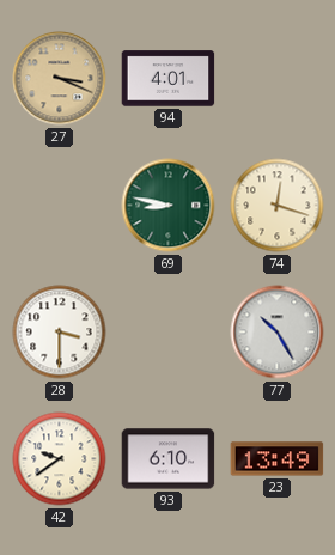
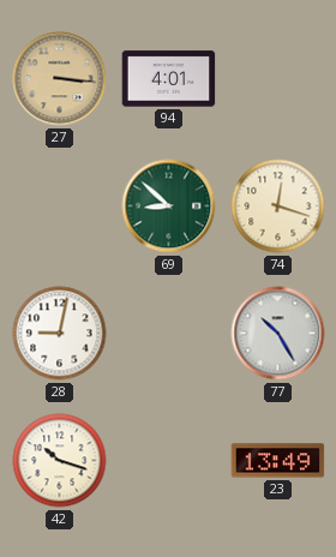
27: 3:19 -> 3:16
69: 8:47 -> 8:52
28: 3:30 -> 9:02
42: 9:39 -> 10:18
93: 6:10 -> none
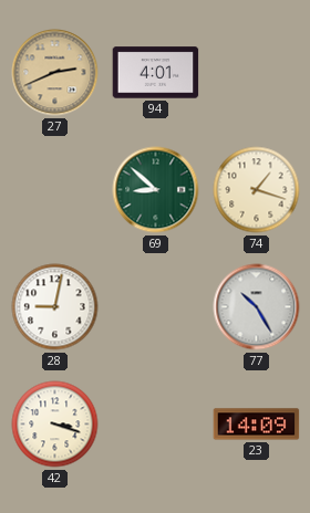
27: 3:16 -> 2:41
74: 12:18 -> 1:18
42: 10:18 -> 3:18
23: 13:49 -> 14:09
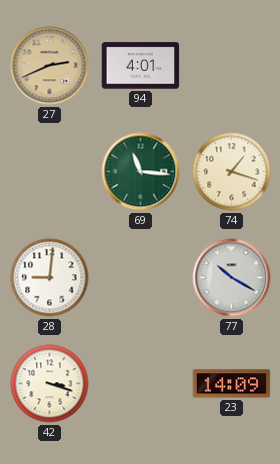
69: 8:52 -> 11:16
28: 9:02 -> 9:01
77: 10:25 -> 10:20
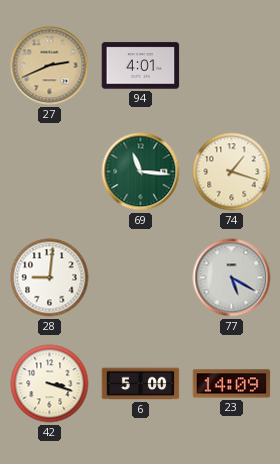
77: 10:20 -> 5:20
6: none -> 5:00
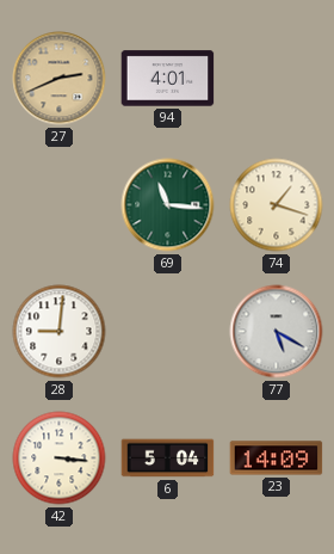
42: 3:18 -> 3:16
6: 5:00 -> 5:04
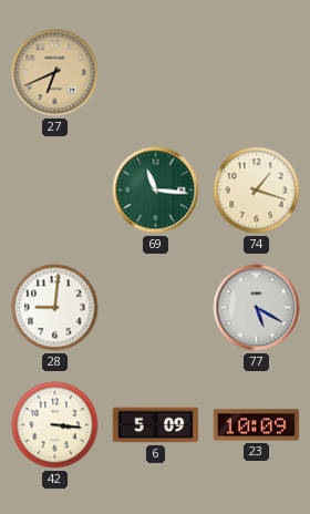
27: 2:41 -> 6:41
94: 4:01 -> none
6: 5:04 -> 5:09
23: 14:09 -> 10:09
